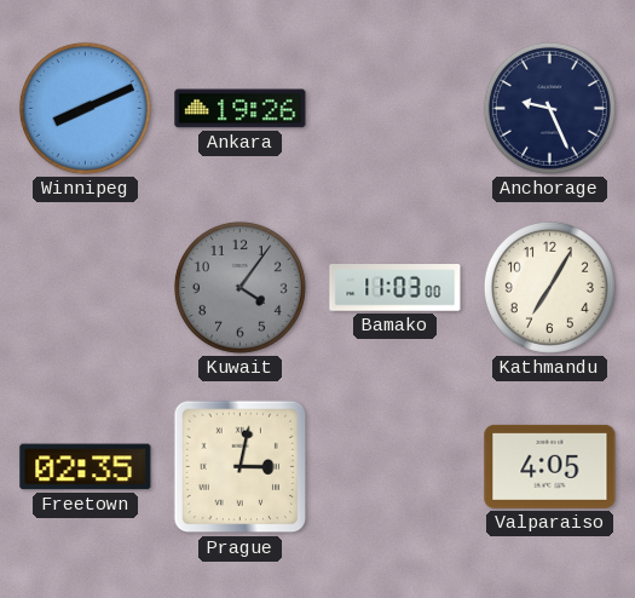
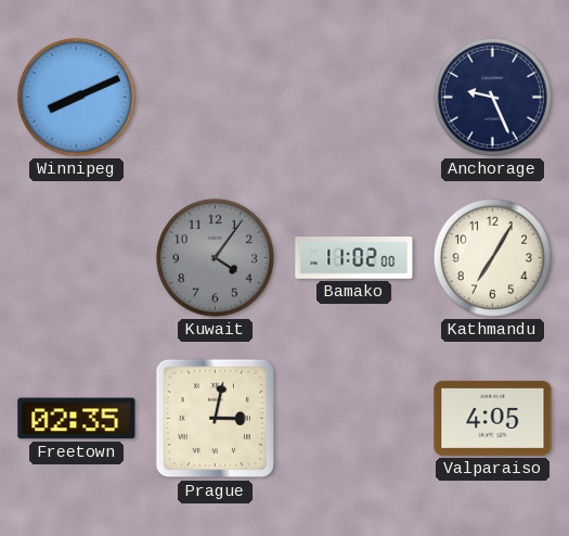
Ankara: 19:26 -> none
Bamako: 11:03 -> 11:02
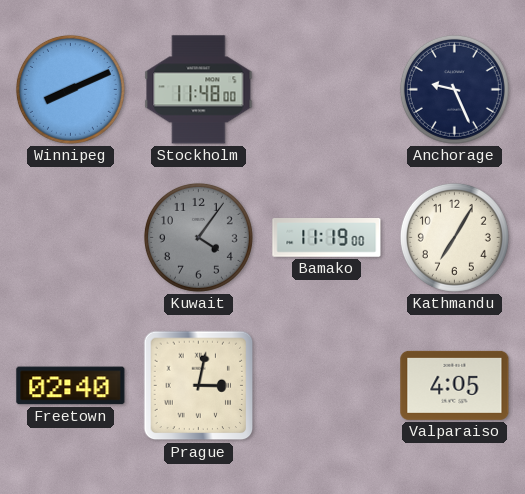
Stockholm: none -> 11:48
Bamako: 11:02 -> 11:19
Freetown: 02:35 -> 02:40
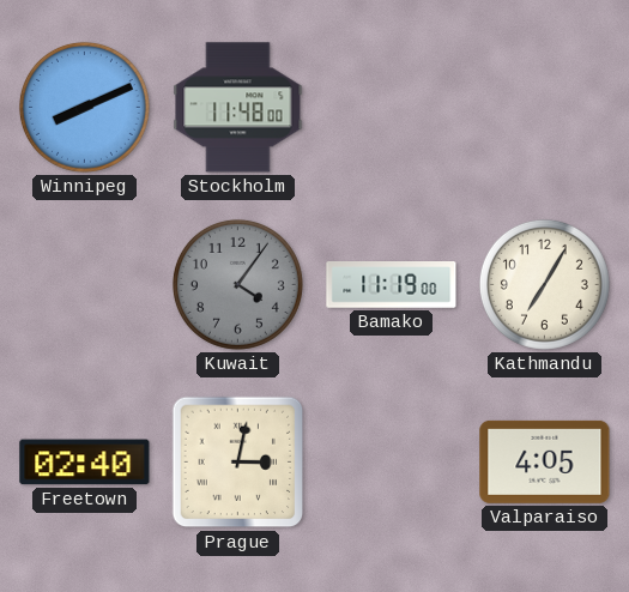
Anchorage: 9:26 -> none
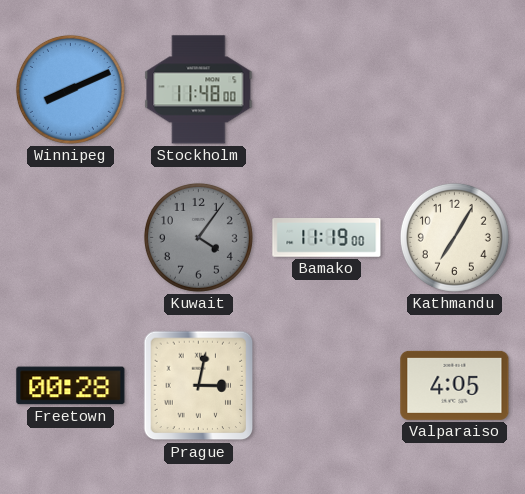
Freetown: 02:40 -> 00:28
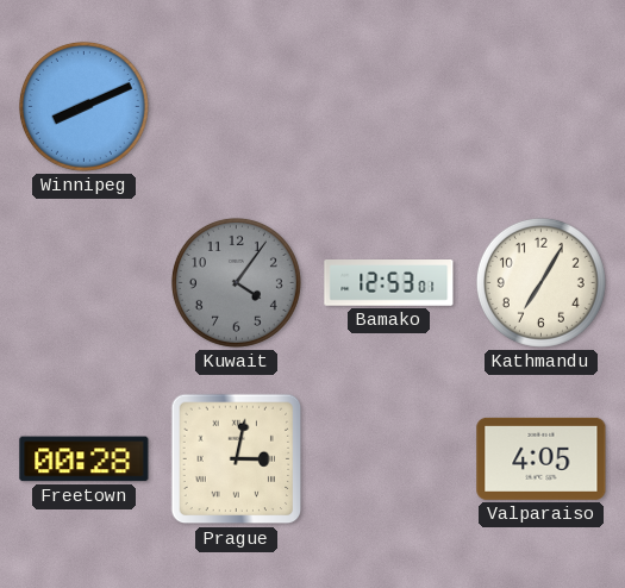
Stockholm: 11:48 -> none
Bamako: 11:19 -> 12:53
